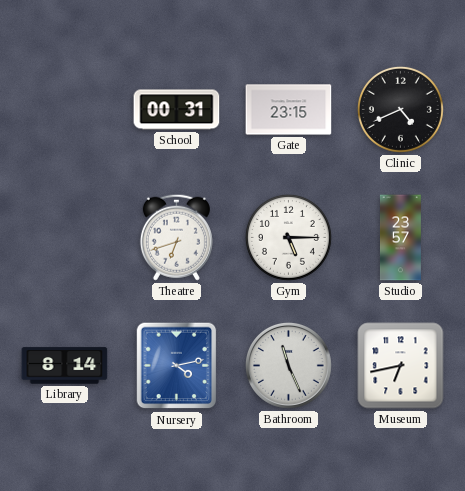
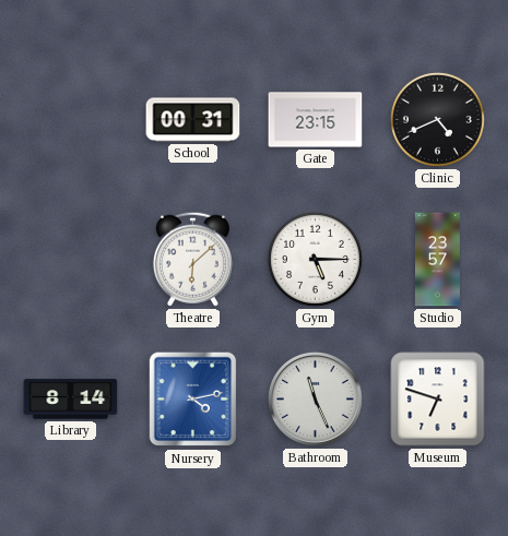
Theatre: 6:42 -> 6:08
Museum: 6:43 -> 6:48
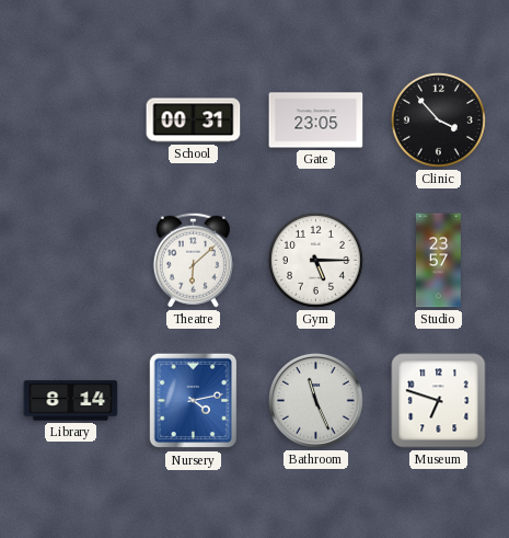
Gate: 23:15 -> 23:05
Clinic: 4:41 -> 3:53
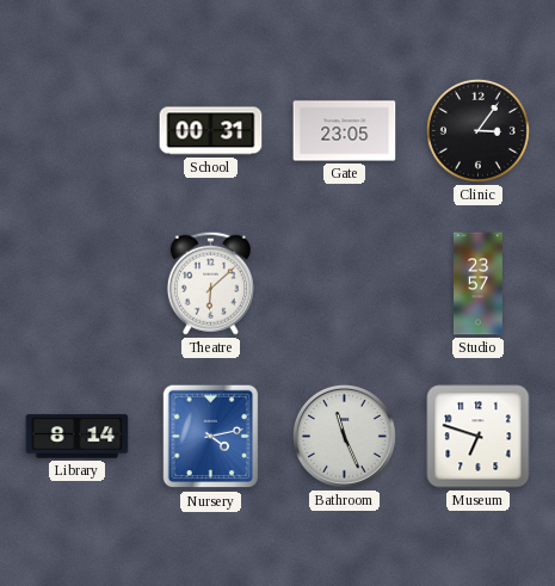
Clinic: 3:53 -> 3:06
Gym: 5:15 -> none
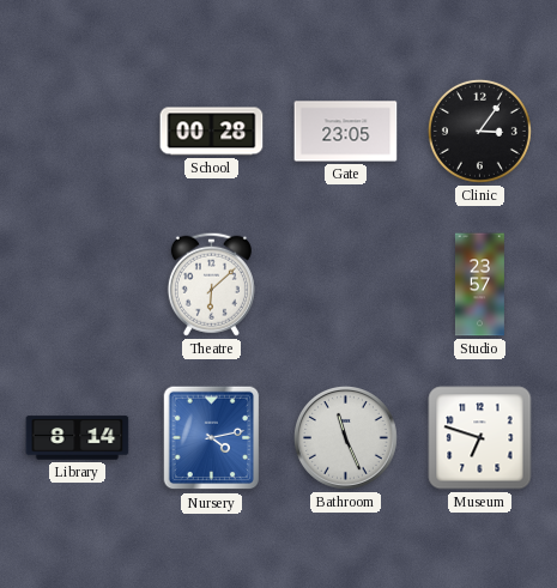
School: 00:31 -> 00:28
